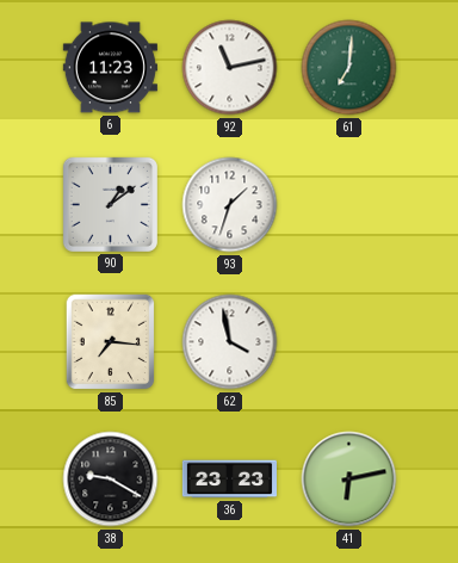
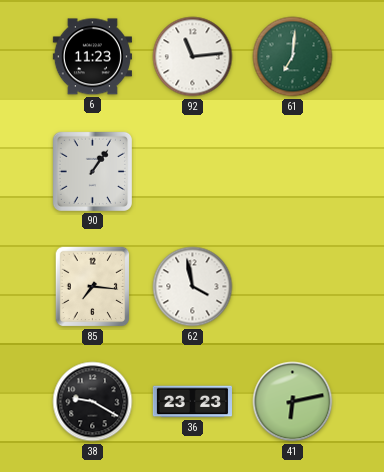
92: 11:13 -> 11:14
90: 1:09 -> 1:06
93: 1:33 -> none
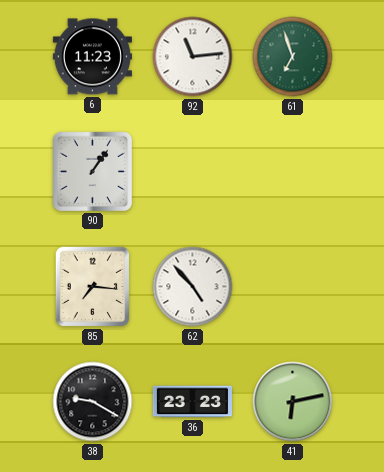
61: 7:01 -> 6:57
62: 3:58 -> 4:53
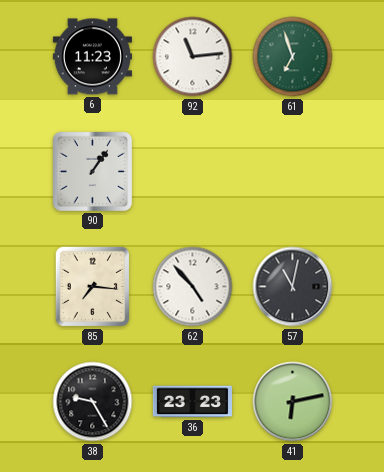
57: none -> 11:02
38: 9:20 -> 9:25
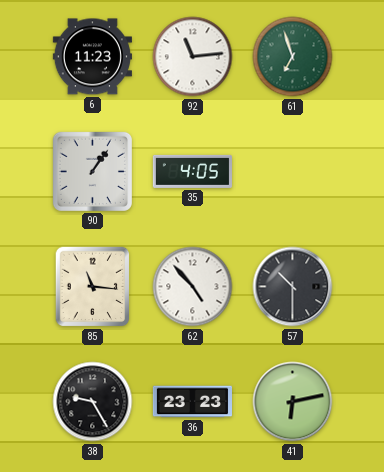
35: none -> 4:05
85: 7:16 -> 11:16
57: 11:02 -> 10:30
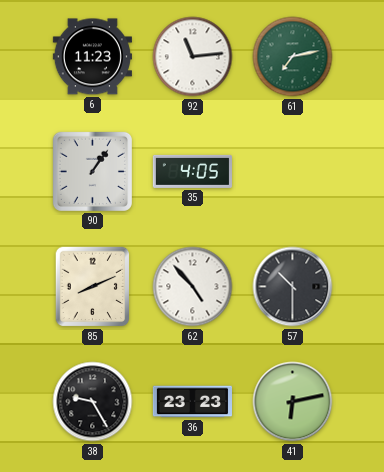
61: 6:57 -> 7:13
85: 11:16 -> 8:11
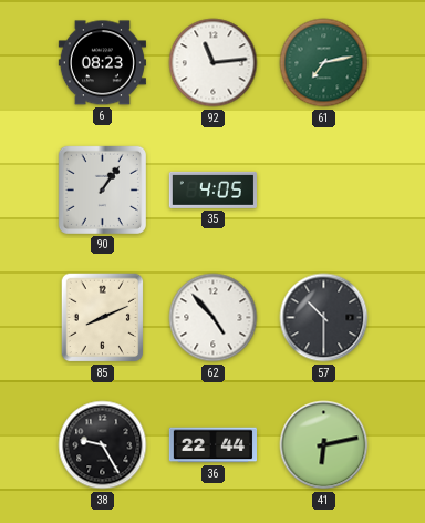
6: 11:23 -> 08:23
36: 23:23 -> 22:44
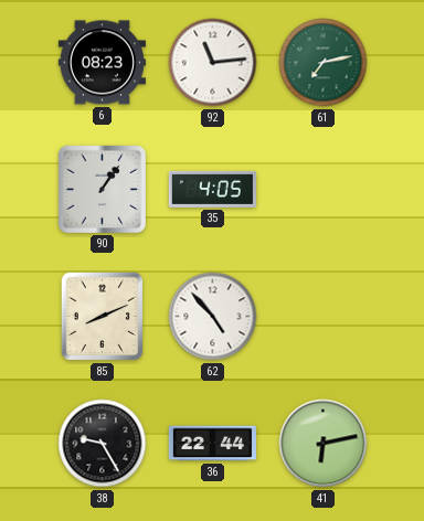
57: 10:30 -> none
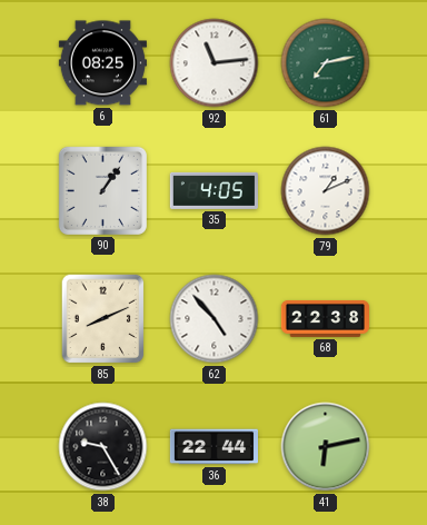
6: 08:23 -> 08:25
79: none -> 1:11
68: none -> 22:38
